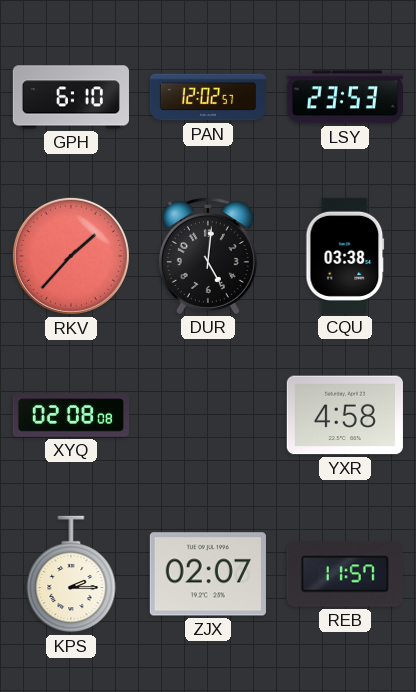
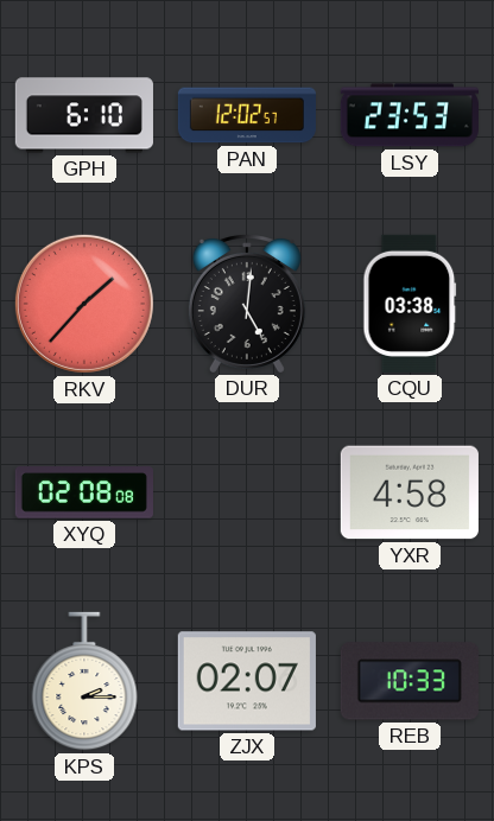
REB: 11:57 -> 10:33
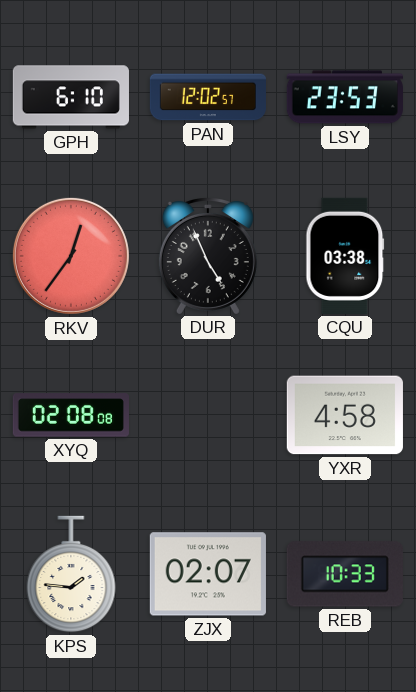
RKV: 1:37 -> 12:36
DUR: 5:01 -> 4:56
KPS: 2:15 -> 1:46
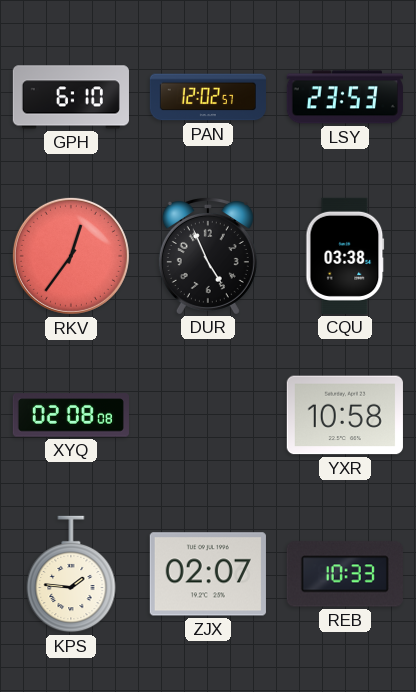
YXR: 4:58 -> 10:58
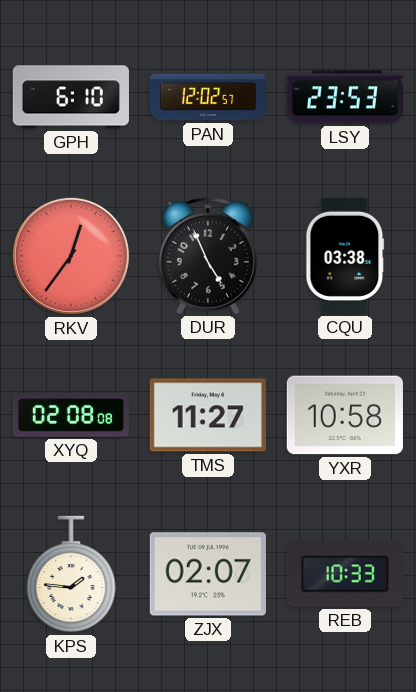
TMS: none -> 11:27
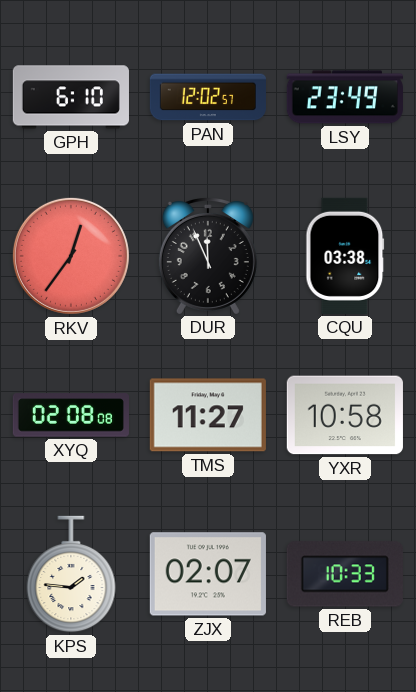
LSY: 23:53 -> 23:49
DUR: 4:56 -> 11:56
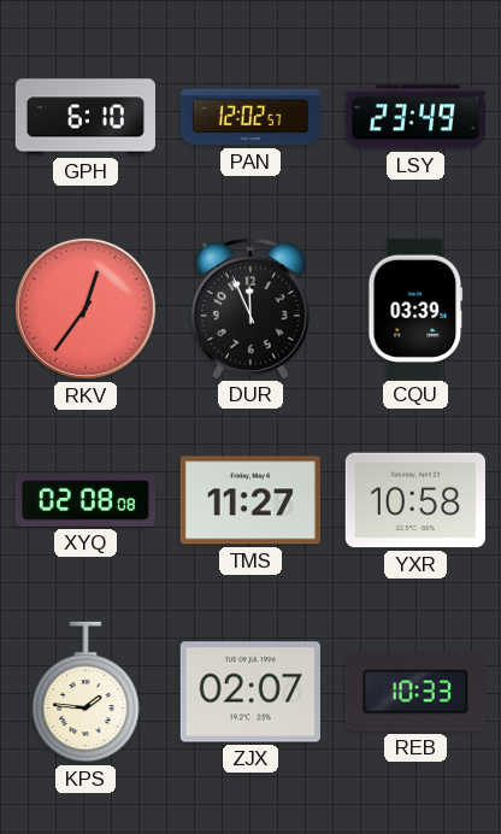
CQU: 03:38 -> 03:39
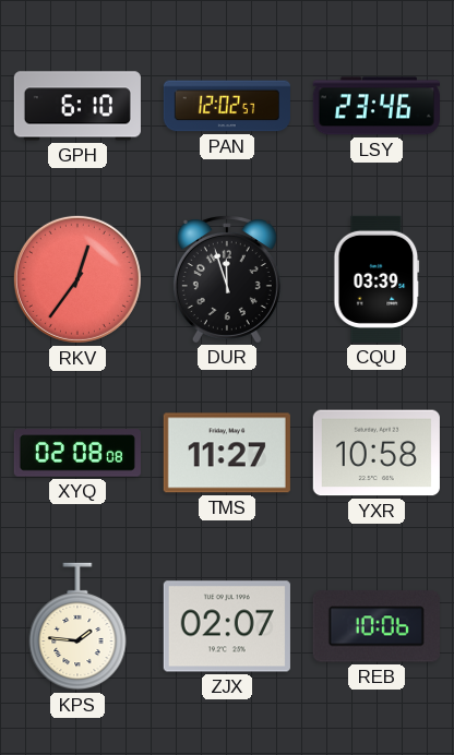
LSY: 23:49 -> 23:46
DUR: 11:56 -> 11:57
REB: 10:33 -> 10:06
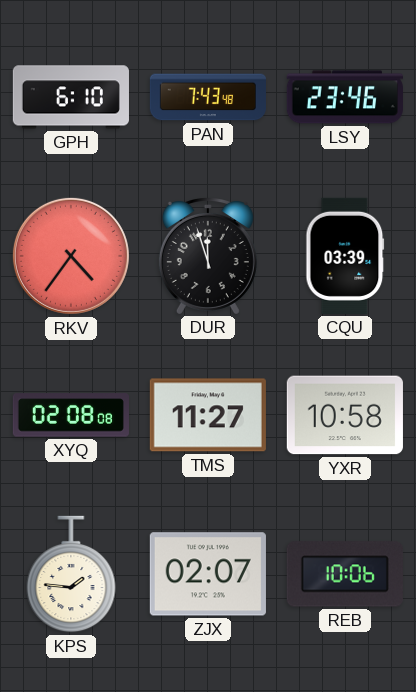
PAN: 12:02 -> 7:43
RKV: 12:36 -> 4:36
